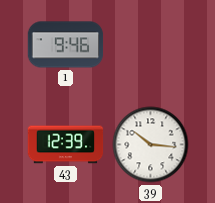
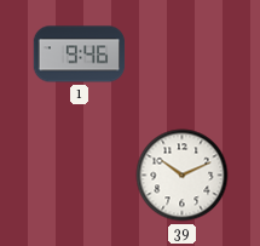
43: 12:39 -> none
39: 10:16 -> 10:11
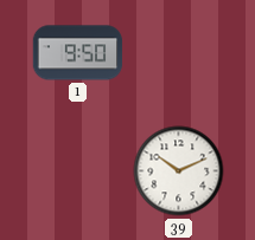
1: 9:46 -> 9:50
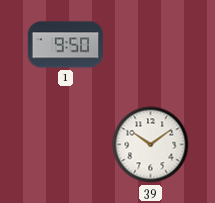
39: 10:11 -> 10:09
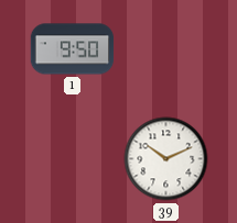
39: 10:09 -> 10:11
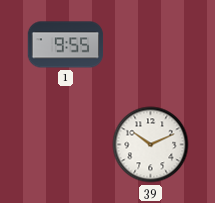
1: 9:50 -> 9:55
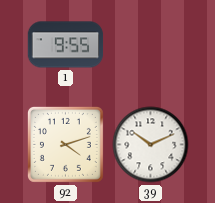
92: none -> 4:12
